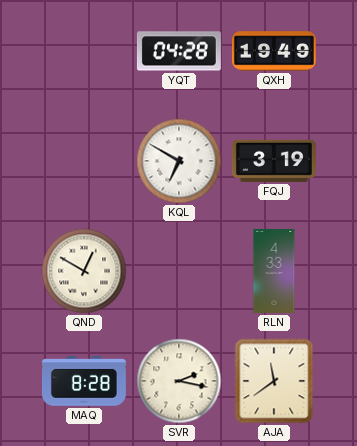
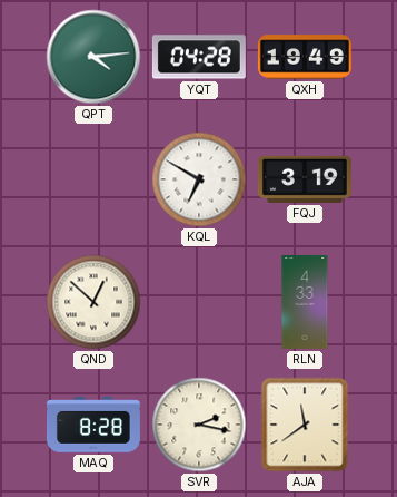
QPT: none -> 4:14
QND: 12:50 -> 12:52
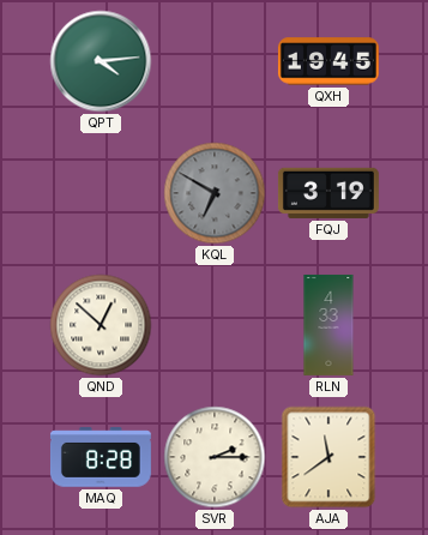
YQT: 04:28 -> none
QXH: 19:49 -> 19:45
KQL dial: white -> grey
SVR: 2:17 -> 2:15
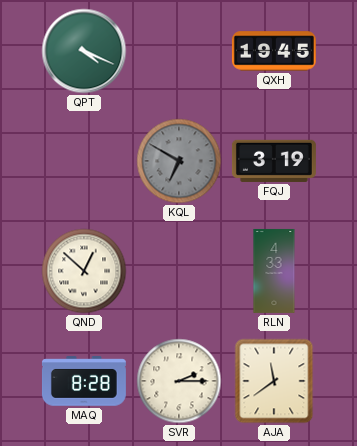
QPT: 4:14 -> 4:19
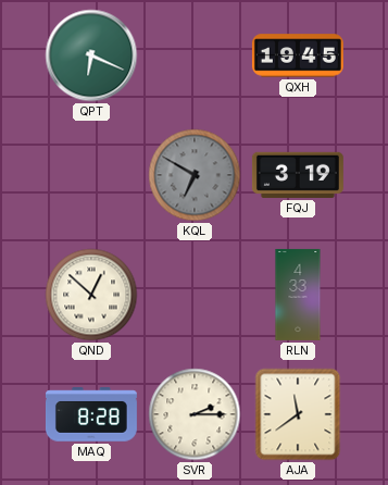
QPT: 4:19 -> 6:19
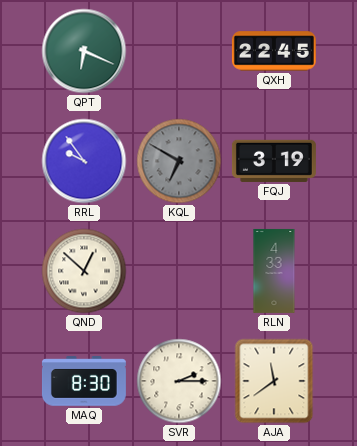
QXH: 19:45 -> 22:45
RRL: none -> 9:54
MAQ: 8:28 -> 8:30
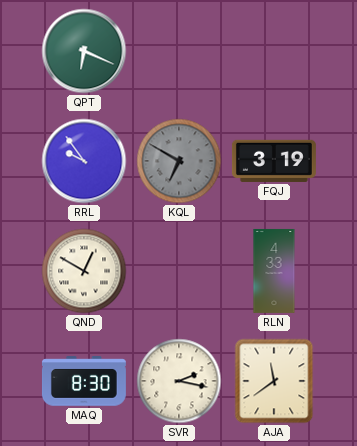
QXH: 22:45 -> none
QND: 12:52 -> 12:50
SVR: 2:15 -> 2:17
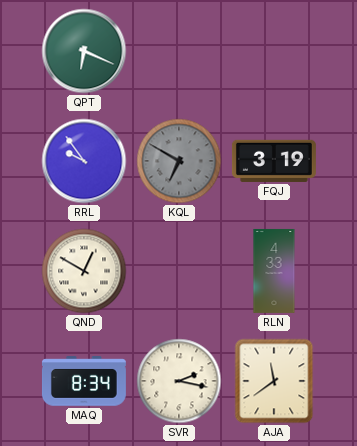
MAQ: 8:30 -> 8:34
